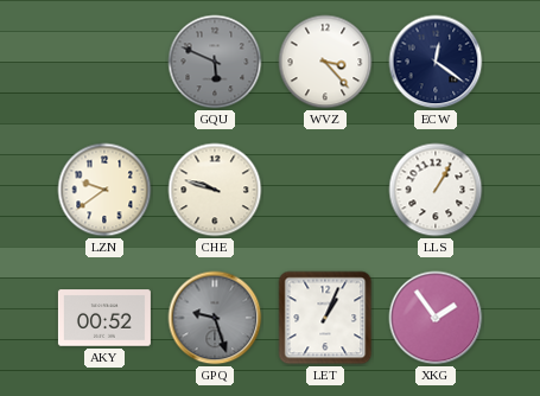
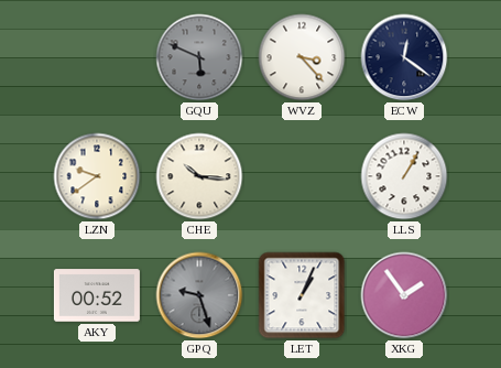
CHE: 9:48 -> 10:16
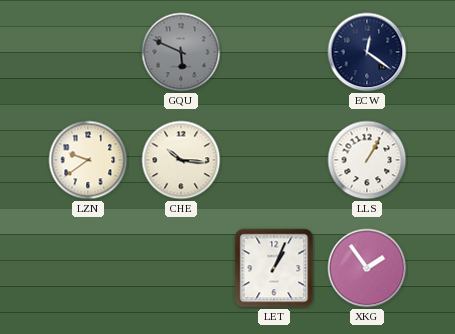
WVZ: 3:23 -> none
AKY: 00:52 -> none
GPQ: 9:27 -> none
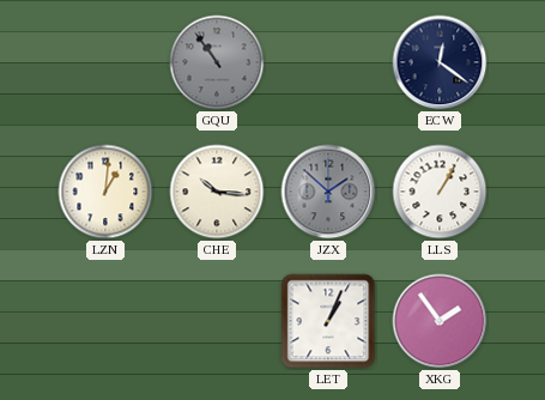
GQU: 5:49 -> 10:54
LZN: 9:39 -> 1:01
JZX: none -> 1:52
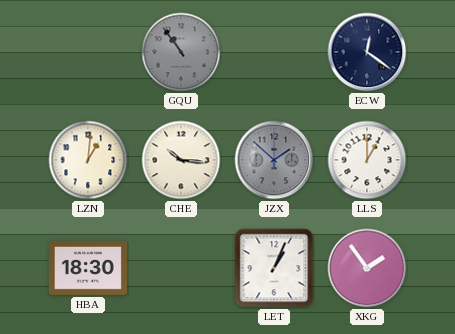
LLS: 1:05 -> 1:00
HBA: none -> 18:30
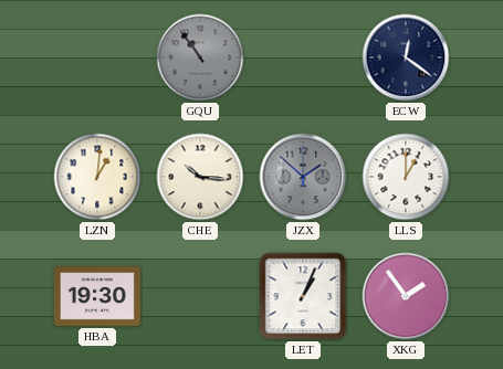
HBA: 18:30 -> 19:30
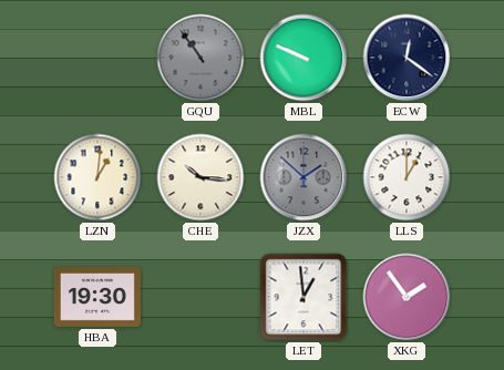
MBL: none -> 9:49
LET: 1:04 -> 12:59
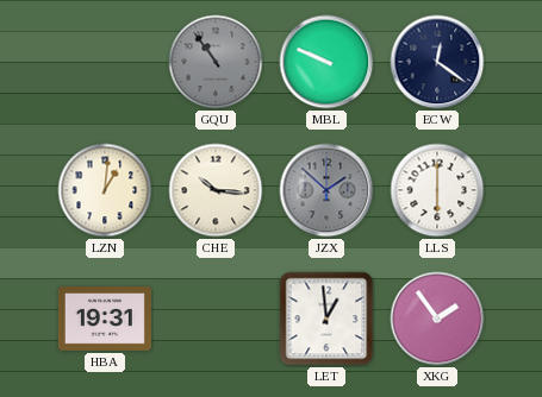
LLS: 1:00 -> 6:00
HBA: 19:30 -> 19:31
